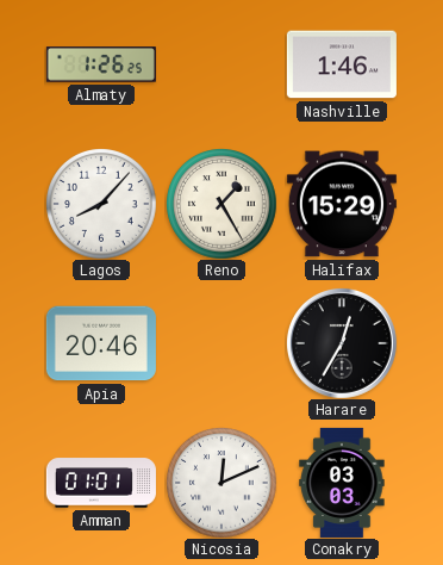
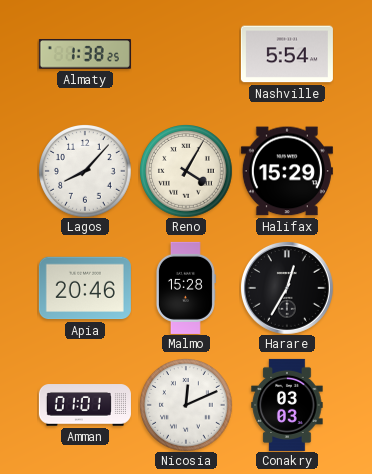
Almaty: 1:26 -> 1:38
Nashville: 1:46 -> 5:54
Reno: 1:25 -> 4:05
Malmo: none -> 15:28
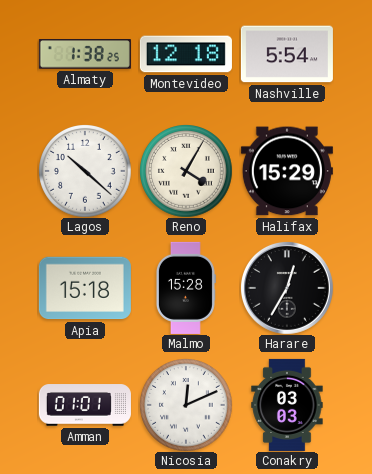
Montevideo: none -> 12:18
Lagos: 8:07 -> 10:22
Apia: 20:46 -> 15:18
